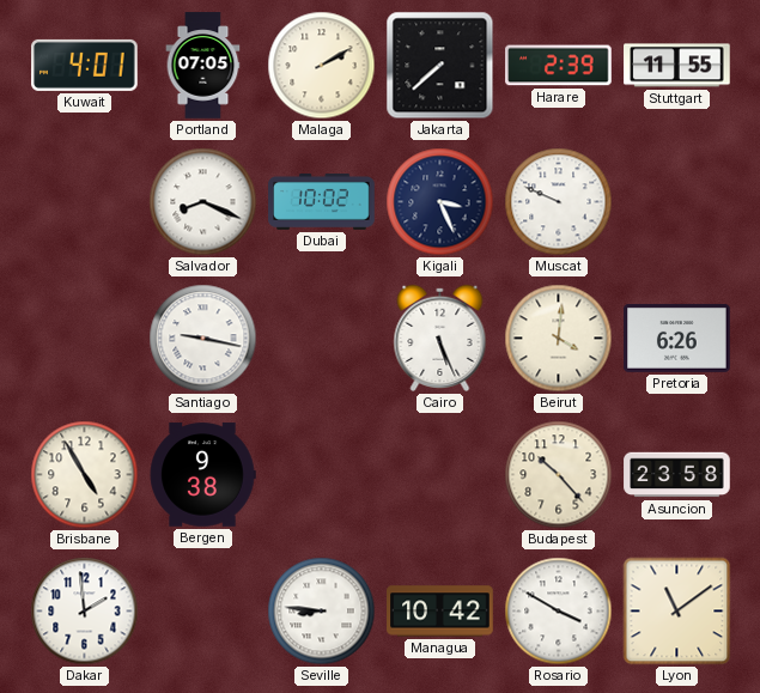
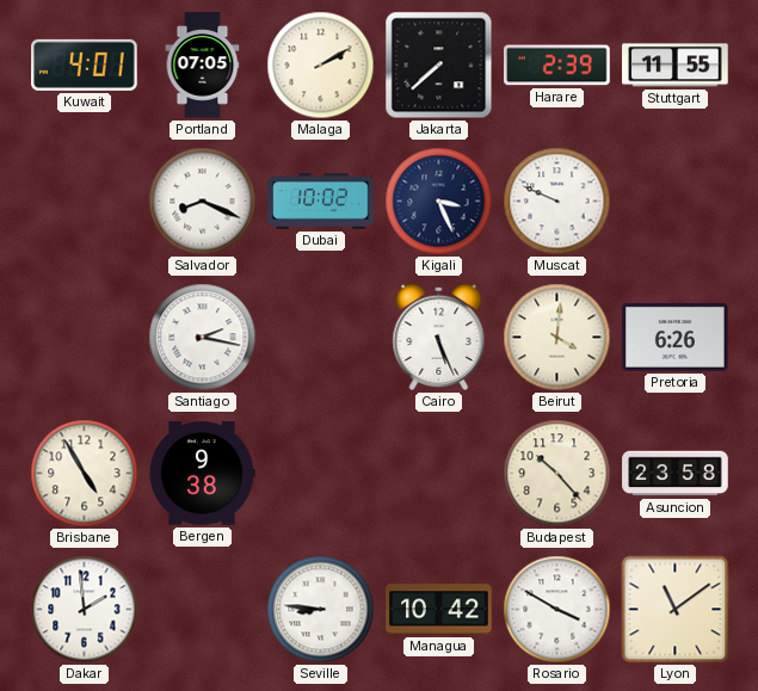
Santiago: 9:17 -> 2:17
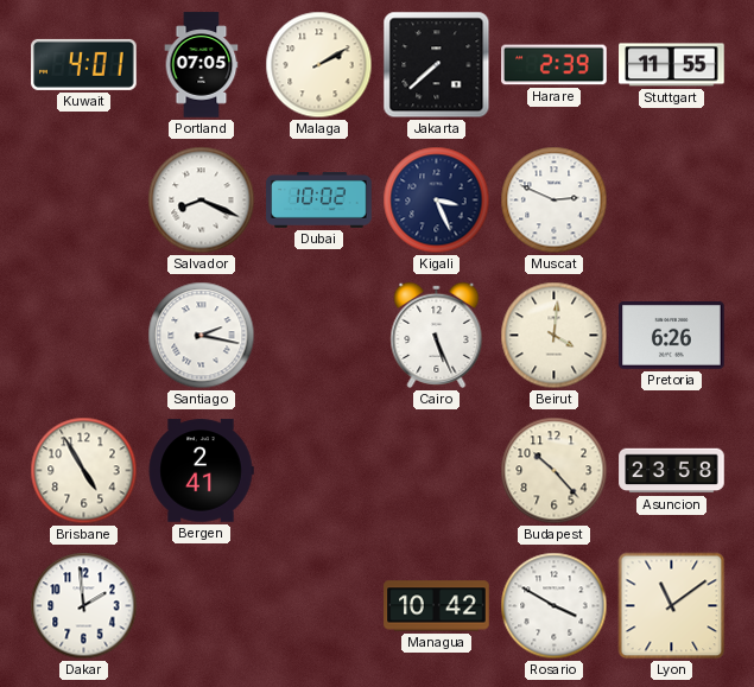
Muscat: 9:49 -> 2:49
Bergen: 9:38 -> 2:41
Seville: 8:46 -> none
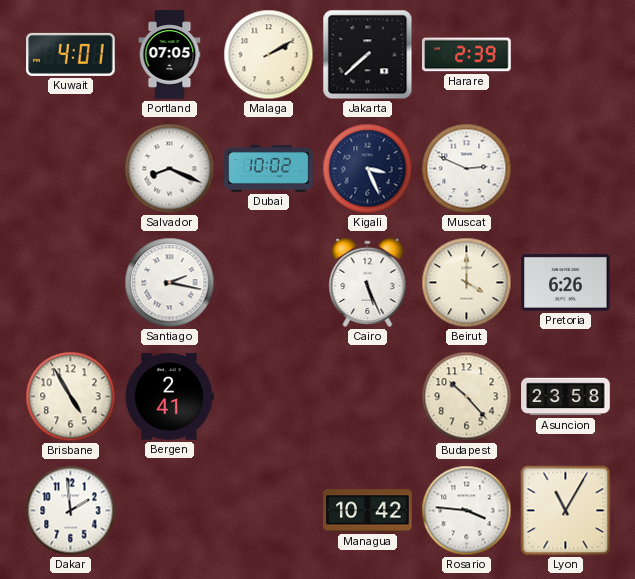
Stuttgart: 11:55 -> none
Beirut: 4:01 -> 4:00
Rosario: 3:50 -> 3:46
Lyon: 11:09 -> 11:05
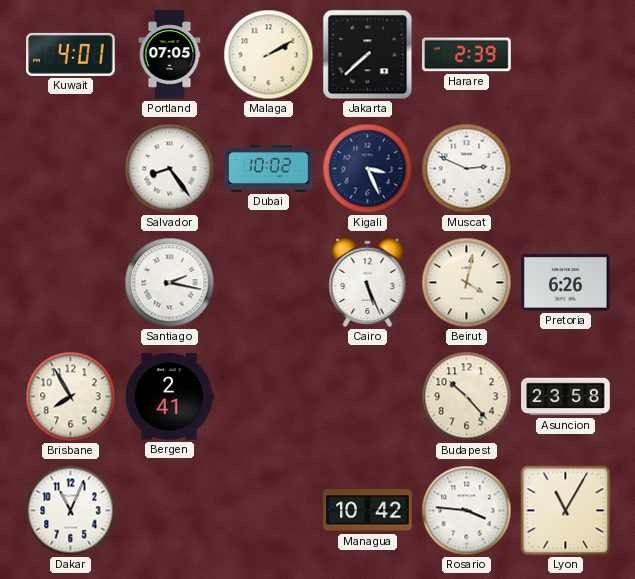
Salvador: 8:19 -> 8:24
Beirut: 4:00 -> 4:02
Brisbane: 4:55 -> 7:55
Dakar: 1:59 -> 11:04
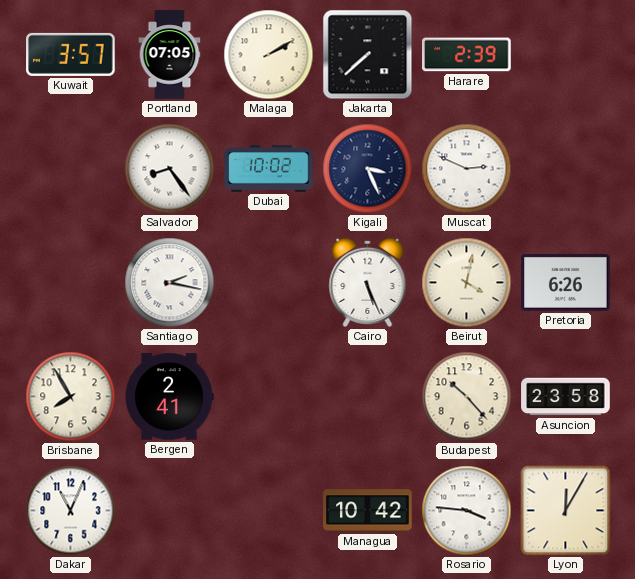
Kuwait: 4:01 -> 3:57
Lyon: 11:05 -> 12:05
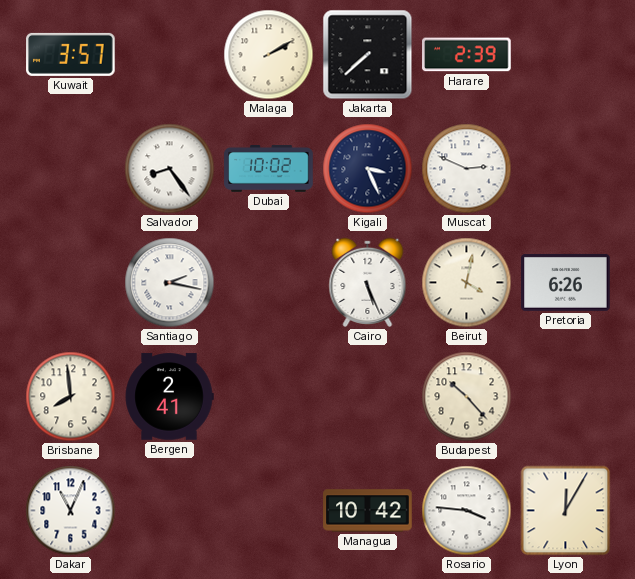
Portland: 07:05 -> none
Brisbane: 7:55 -> 7:59
Asuncion: 23:58 -> none
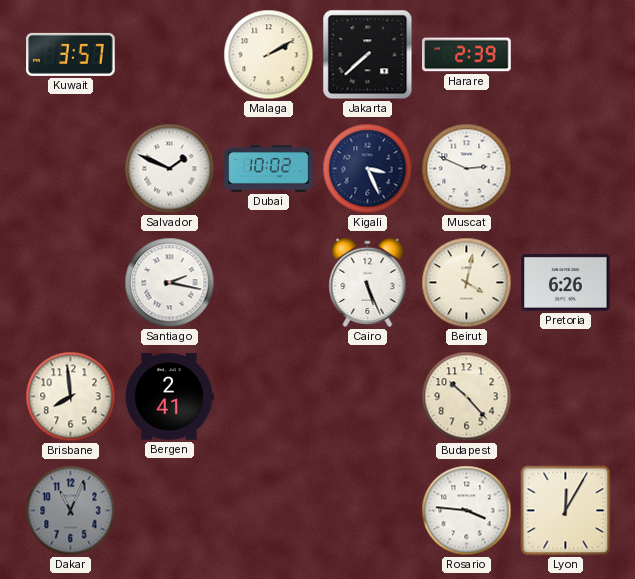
Salvador: 8:24 -> 1:49
Dakar dial: white -> grey
Managua: 10:42 -> none
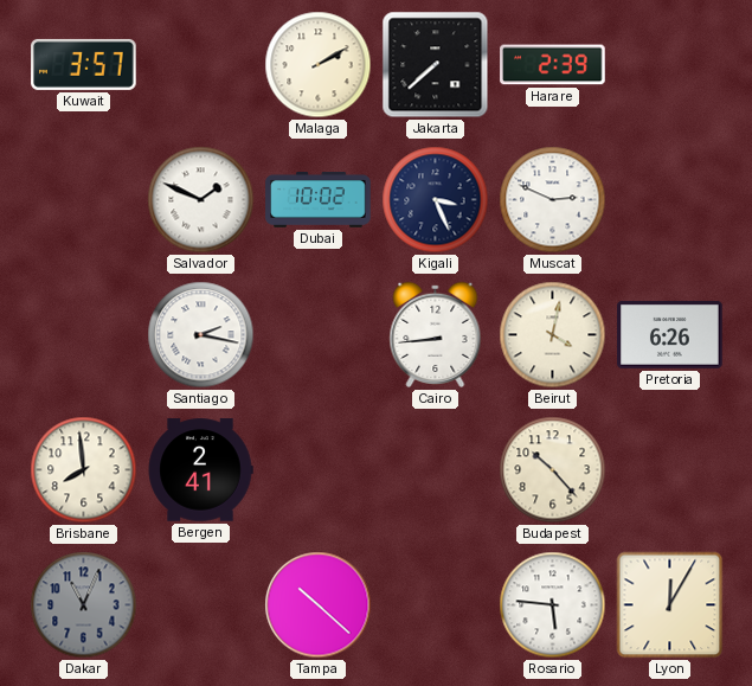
Cairo: 5:26 -> 8:44
Tampa: none -> 10:22
Rosario: 3:46 -> 5:46
